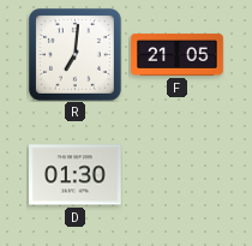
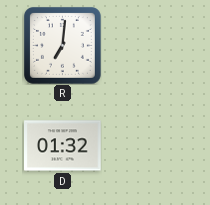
F: 21:05 -> none
D: 01:30 -> 01:32
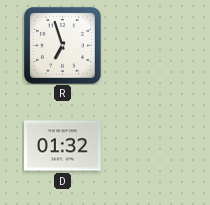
R: 7:01 -> 6:57
